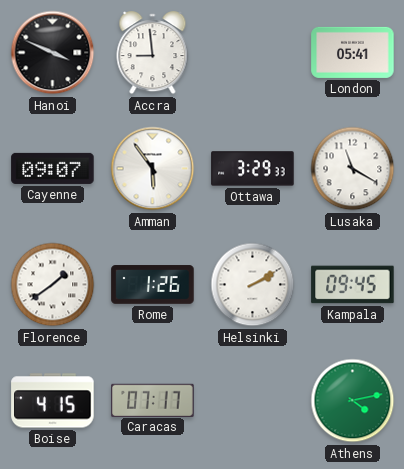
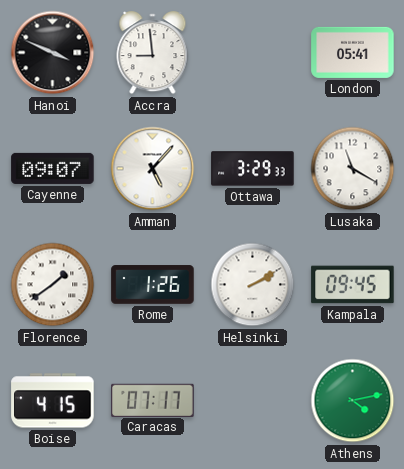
Amman: 5:54 -> 5:07
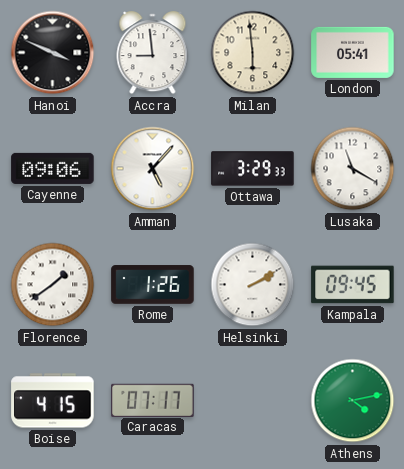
Milan: none -> 5:59
Cayenne: 09:07 -> 09:06
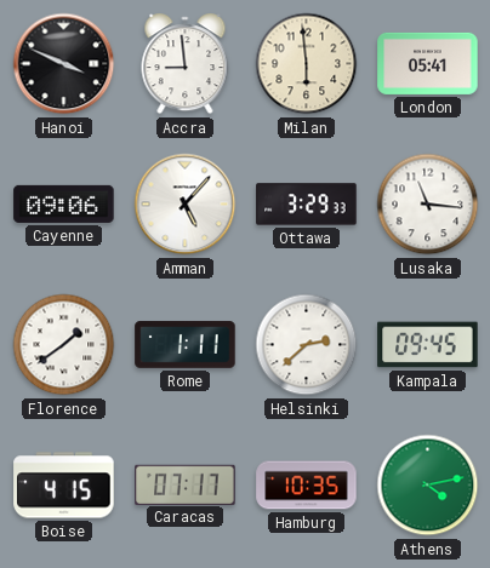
Lusaka: 11:20 -> 11:16
Rome: 1:26 -> 1:11
Helsinki: 2:10 -> 2:38
Hamburg: none -> 10:35
